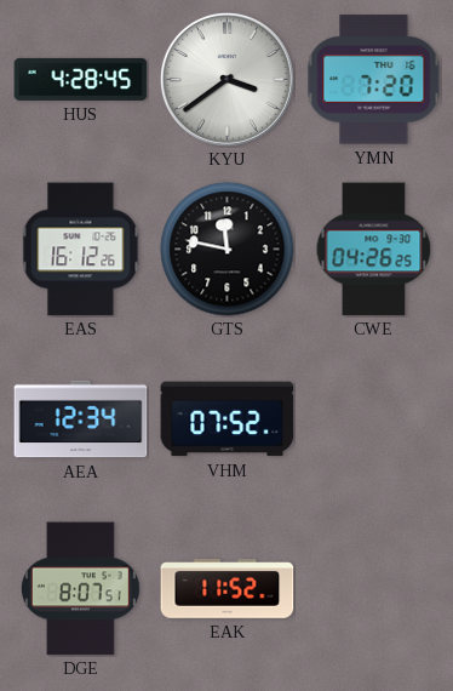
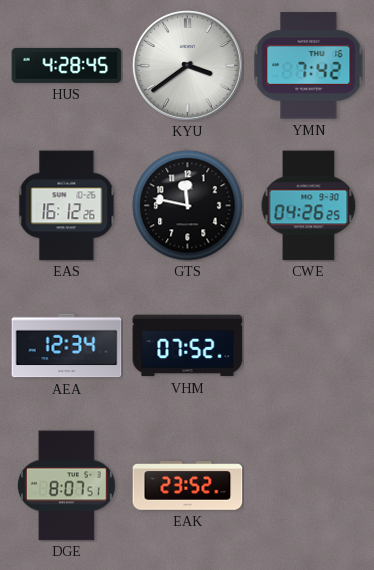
YMN: 7:20 -> 7:42
EAK: 11:52 -> 23:52
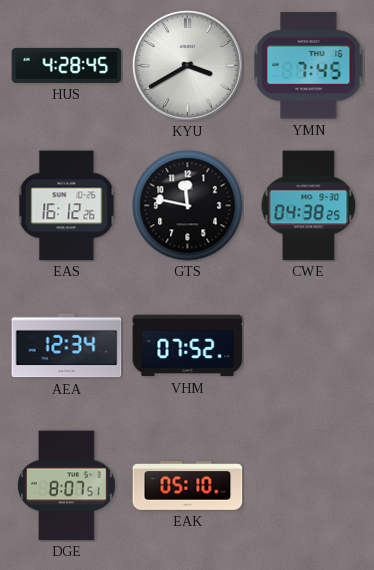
KYU: 3:39 -> 3:40
YMN: 7:42 -> 7:45
CWE: 04:26 -> 04:38
EAK: 23:52 -> 05:10
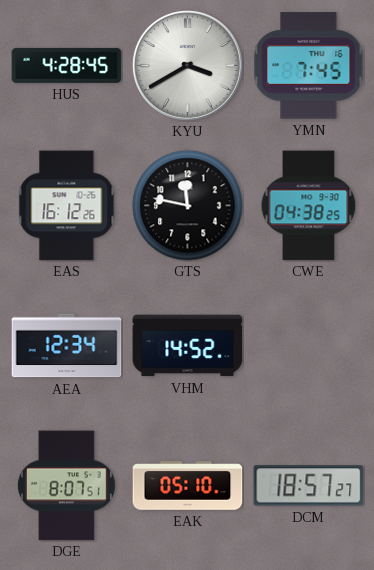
VHM: 07:52 -> 14:52
DCM: none -> 18:57
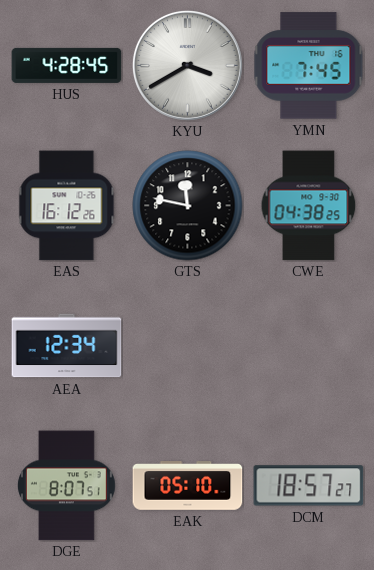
VHM: 14:52 -> none
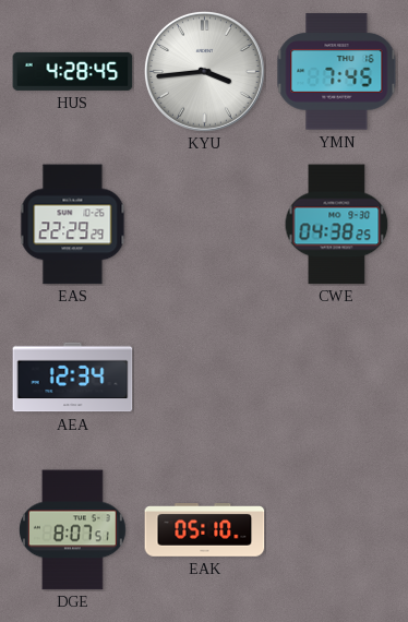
KYU: 3:40 -> 3:44
EAS: 16:12 -> 22:29
GTS: 11:47 -> none
DCM: 18:57 -> none
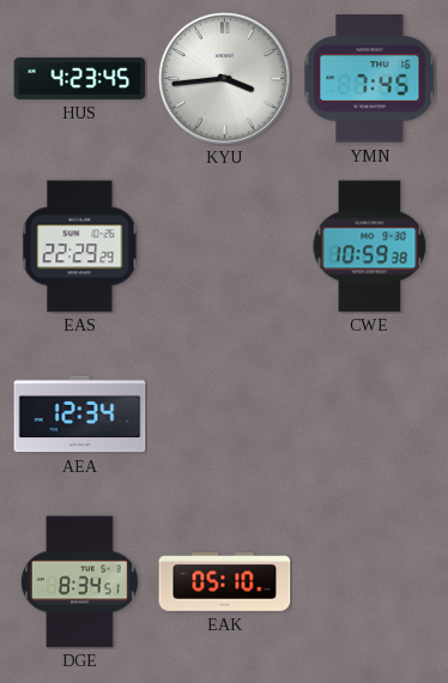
HUS: 4:28 -> 4:23
CWE: 04:38 -> 10:59
DGE: 8:07 -> 8:34
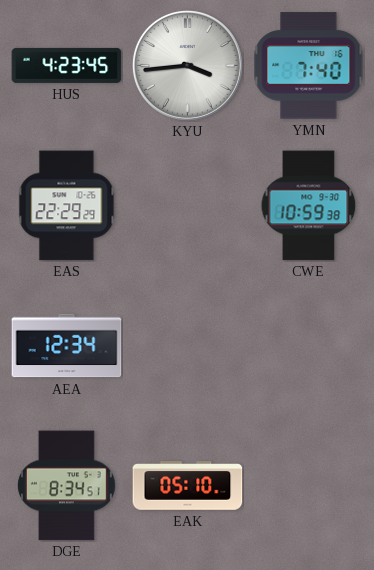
YMN: 7:45 -> 7:40
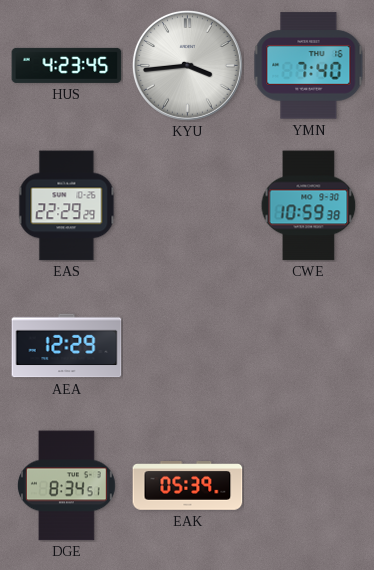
AEA: 12:34 -> 12:29
EAK: 05:10 -> 05:39
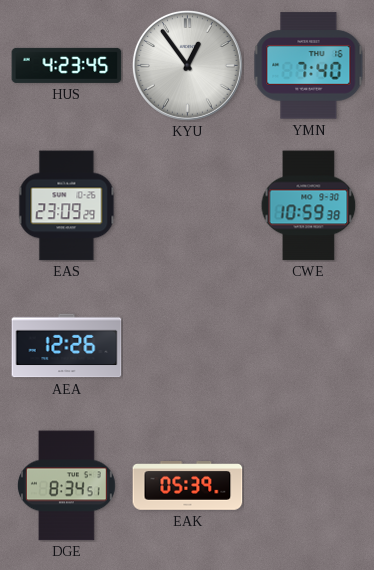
KYU: 3:44 -> 12:54
EAS: 22:29 -> 23:09
AEA: 12:29 -> 12:26
